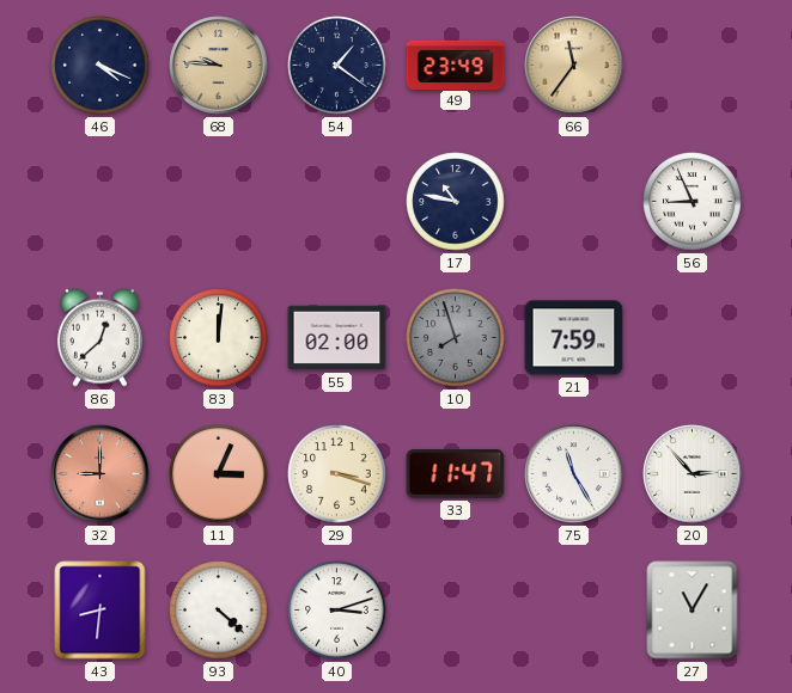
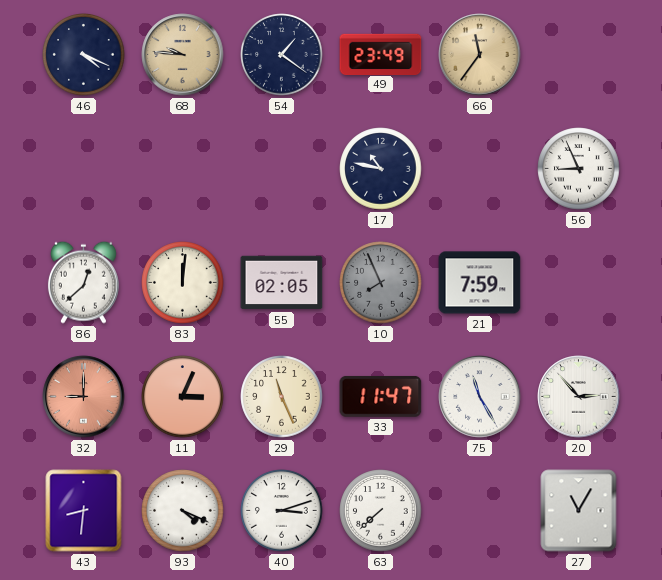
55: 02:00 -> 02:05
10: 7:57 -> 7:56
29: 3:18 -> 11:26
93: 4:22 -> 4:19
63: none -> 7:38
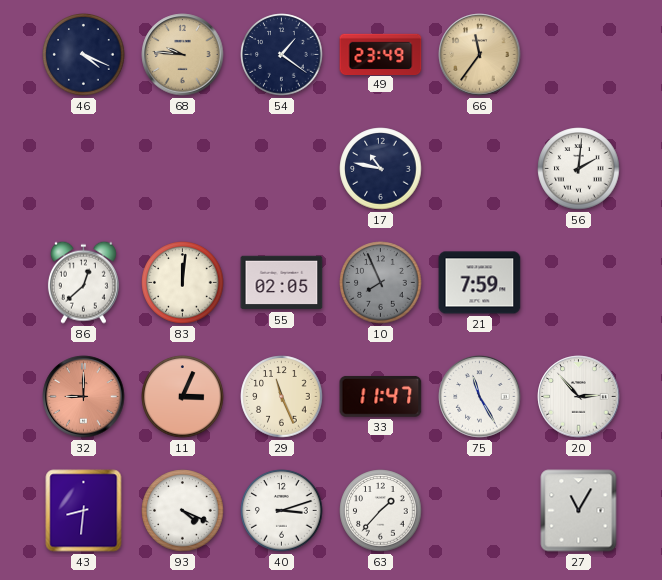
56: 8:56 -> 2:01
63: 7:38 -> 1:37
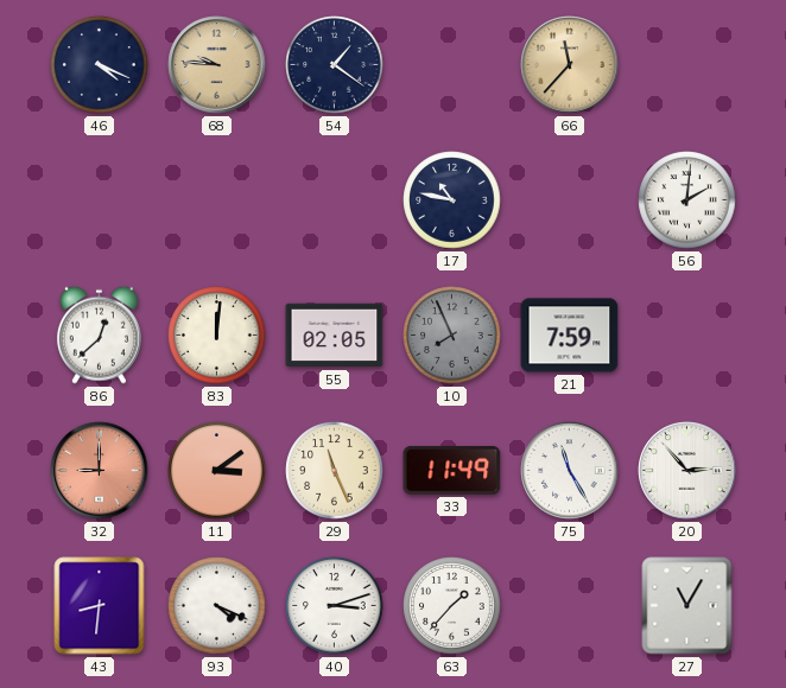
49: 23:49 -> none
66: 11:36 -> 11:37
11: 3:04 -> 3:09
33: 11:47 -> 11:49
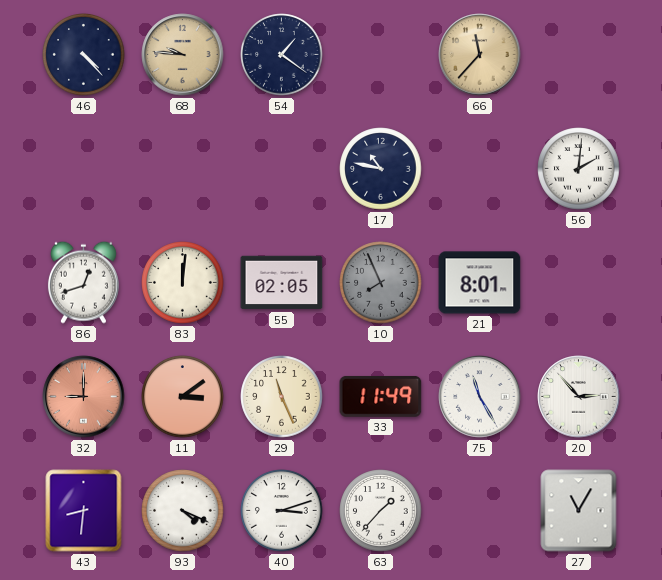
46: 4:19 -> 4:23
86: 12:38 -> 12:42
21: 7:59 -> 8:01
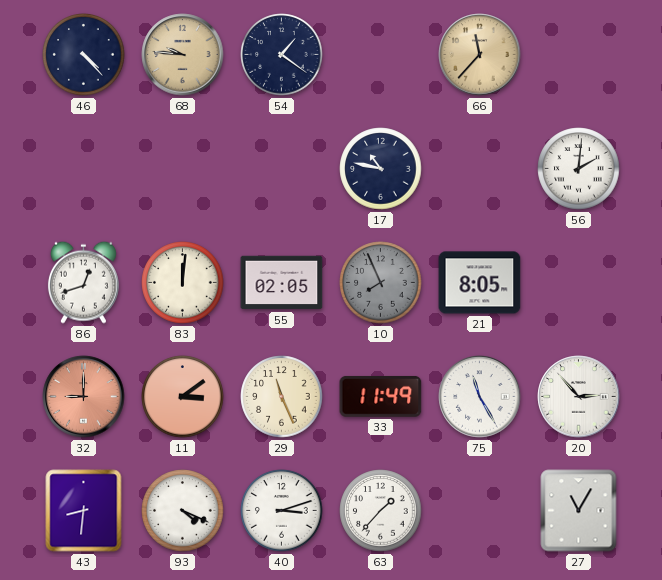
21: 8:01 -> 8:05
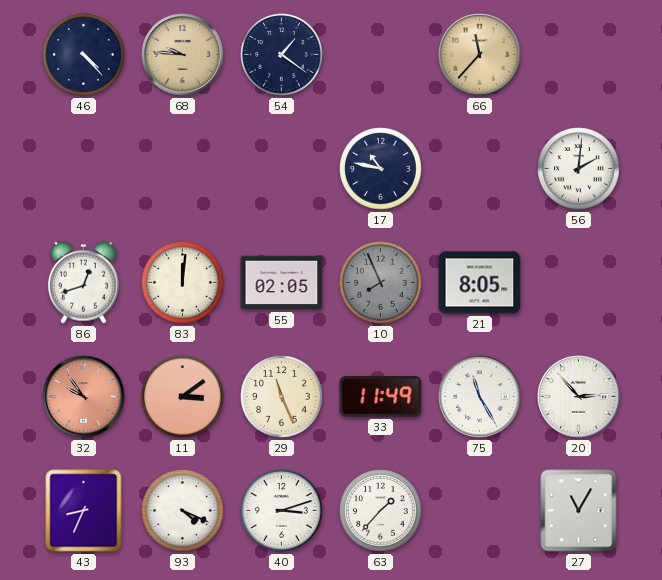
32: 9:00 -> 9:54
43: 8:31 -> 8:34
